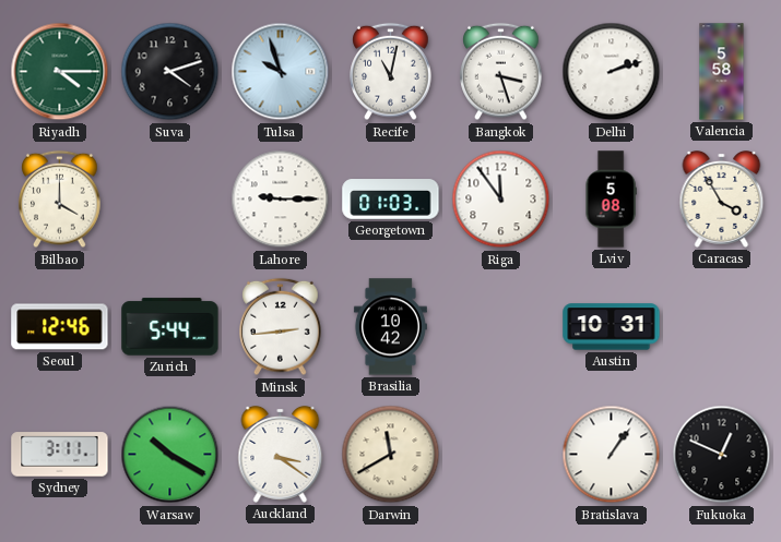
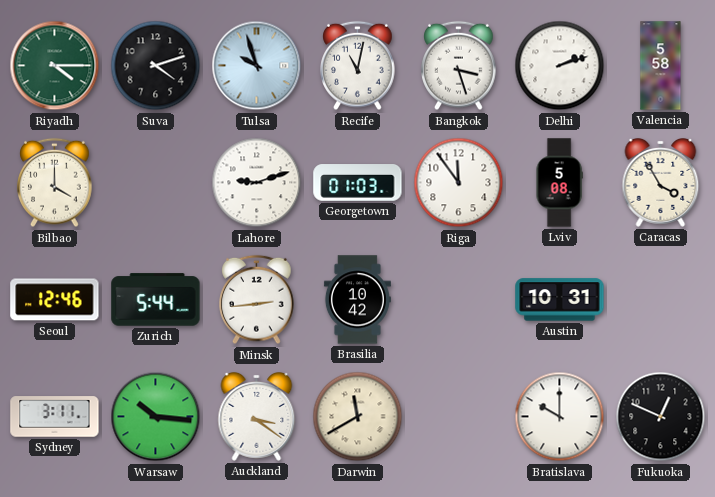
Lahore: 9:15 -> 9:12
Warsaw: 10:20 -> 10:16
Bratislava: 1:06 -> 10:00
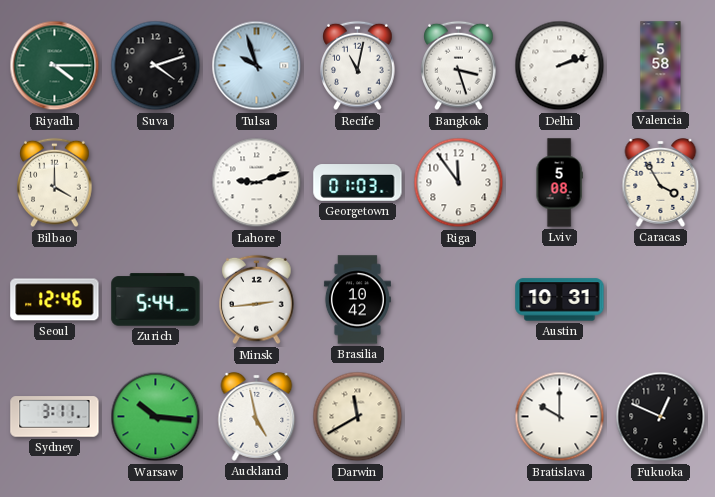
Auckland: 3:21 -> 4:58
